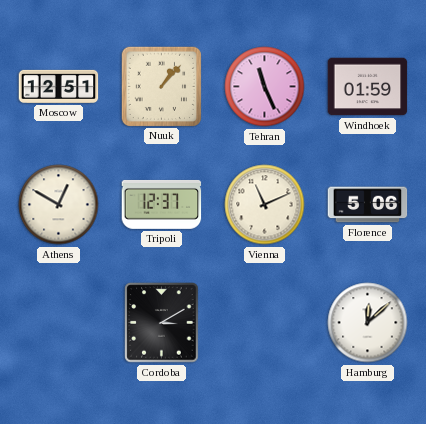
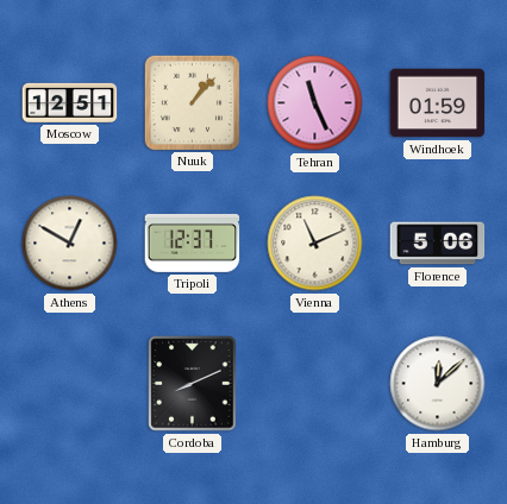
Cordoba: 3:10 -> 8:11
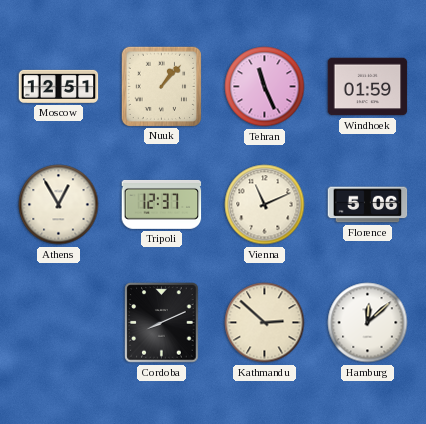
Athens: 12:50 -> 12:55
Kathmandu: none -> 2:52
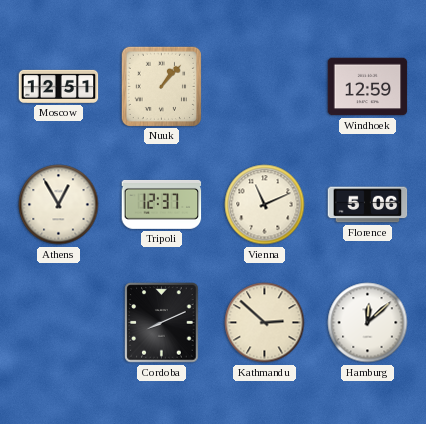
Tehran: 11:26 -> none
Windhoek: 01:59 -> 12:59
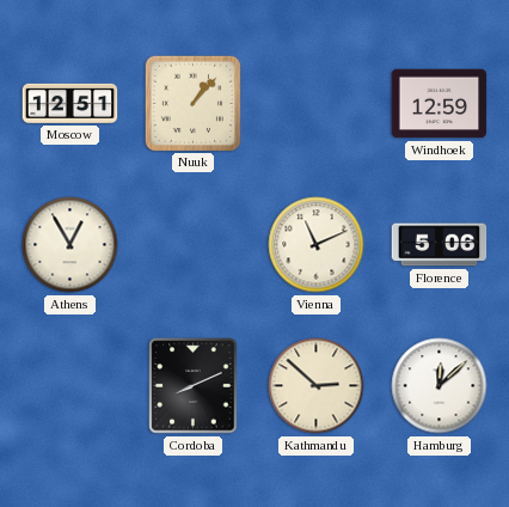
Tripoli: 12:37 -> none
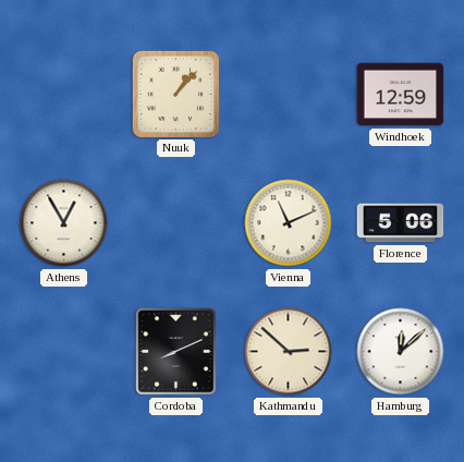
Moscow: 12:51 -> none
